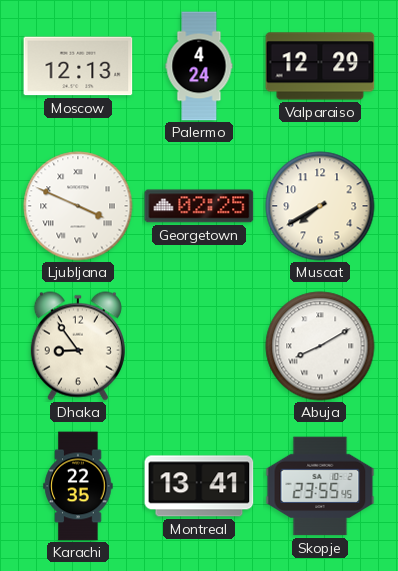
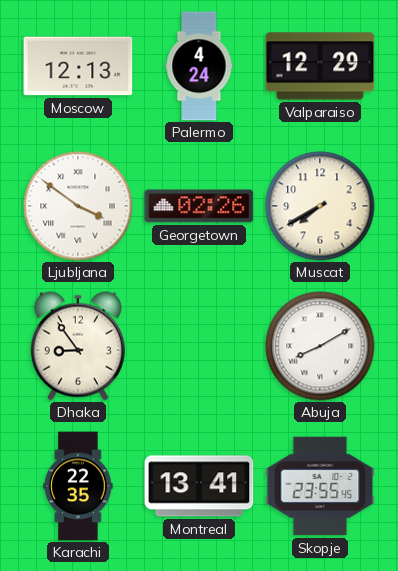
Ljubljana: 3:49 -> 3:51
Georgetown: 02:25 -> 02:26
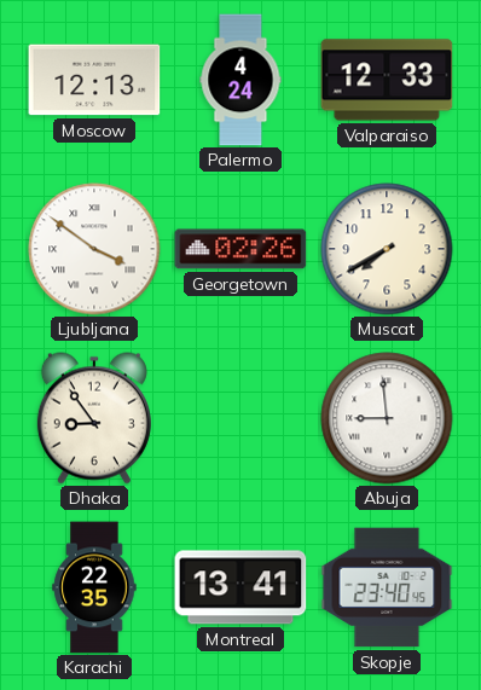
Valparaiso: 12:29 -> 12:33
Abuja: 8:10 -> 8:59
Skopje: 23:55 -> 23:40
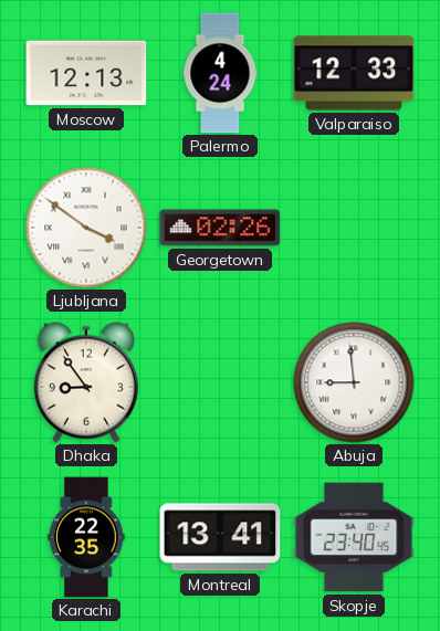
Muscat: 7:40 -> none
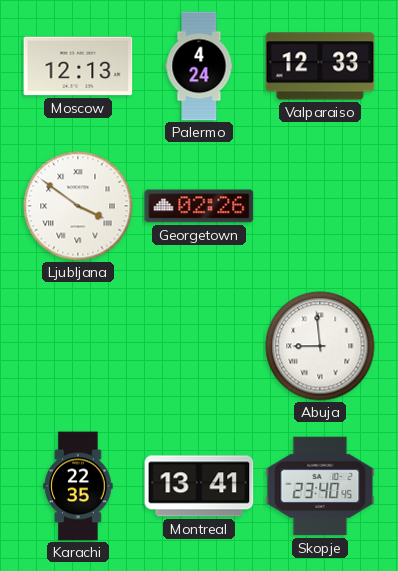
Dhaka: 8:54 -> none
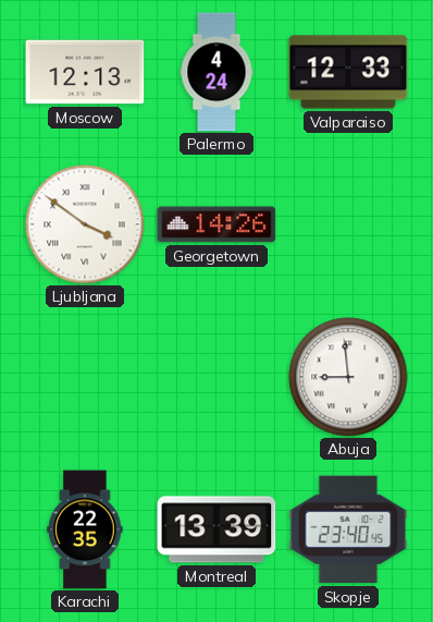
Georgetown: 02:26 -> 14:26
Montreal: 13:41 -> 13:39
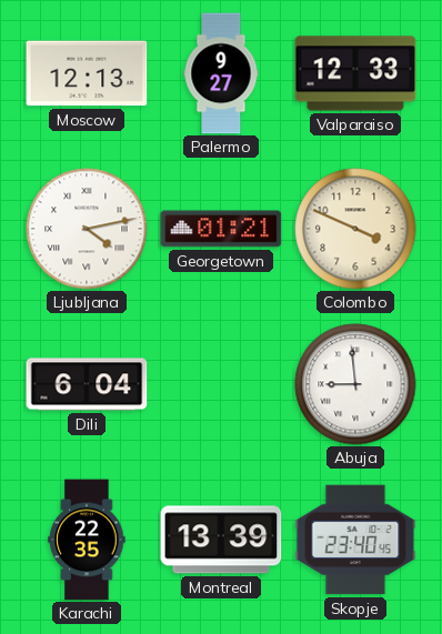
Palermo: 4:24 -> 9:27
Ljubljana: 3:51 -> 4:13
Georgetown: 14:26 -> 01:21
Colombo: none -> 3:49
Dili: none -> 6:04
